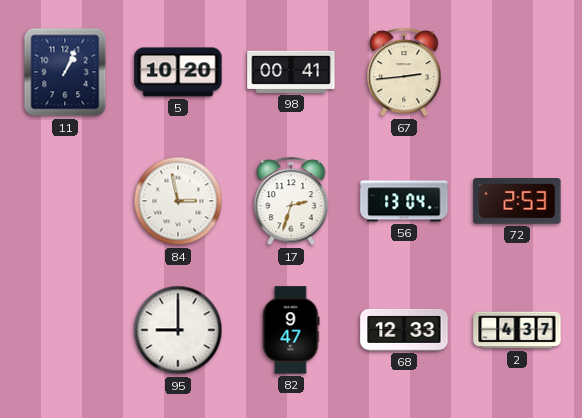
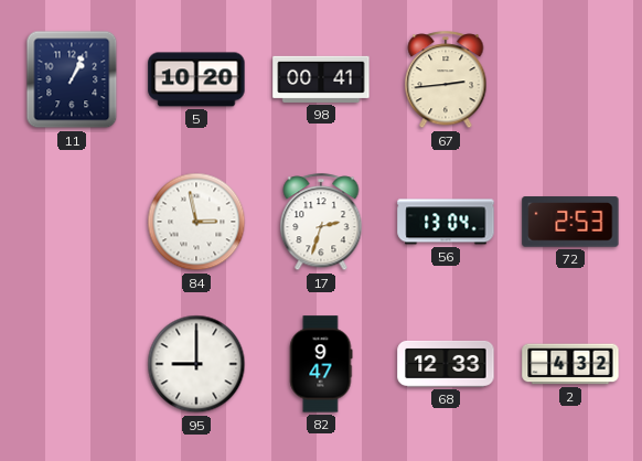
2: 4:37 -> 4:32
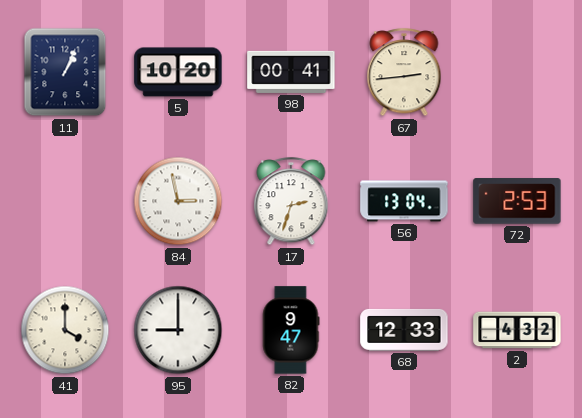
41: none -> 4:00
